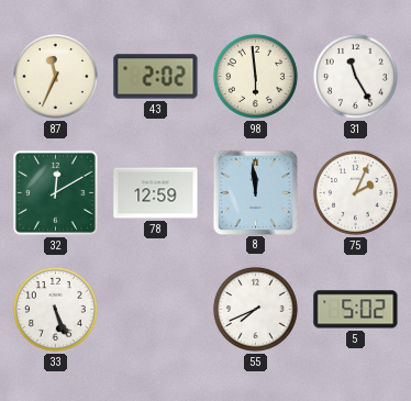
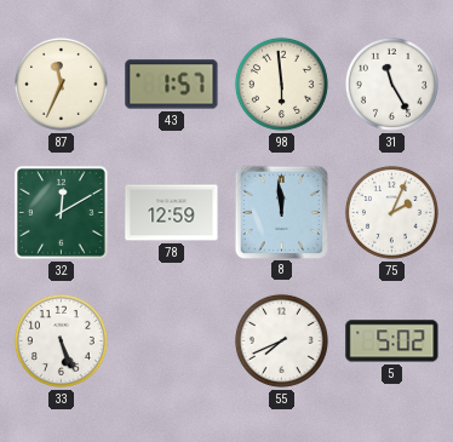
43: 2:02 -> 1:57
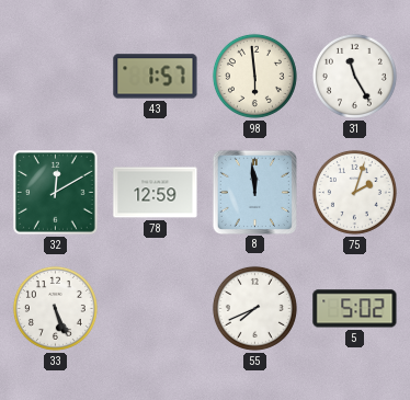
87: 11:34 -> none
75: 2:04 -> 2:03
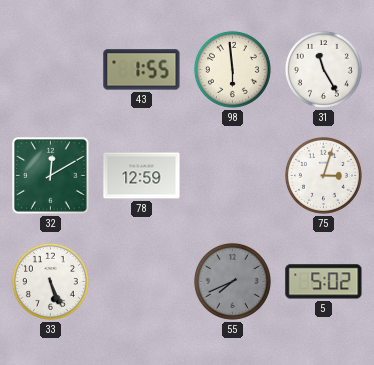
43: 1:57 -> 1:55
8: 11:59 -> none
75: 2:03 -> 3:03
55 dial: white -> grey
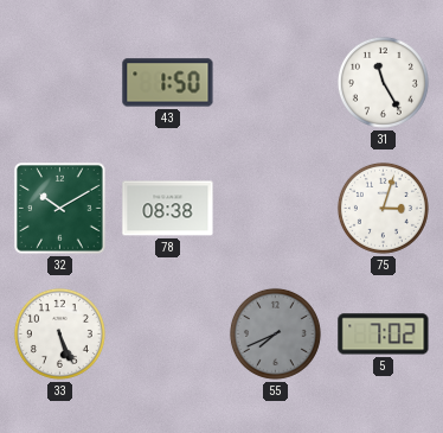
43: 1:55 -> 1:50
98: 5:59 -> none
32: 12:10 -> 10:10
78: 12:59 -> 08:38
5: 5:02 -> 7:02
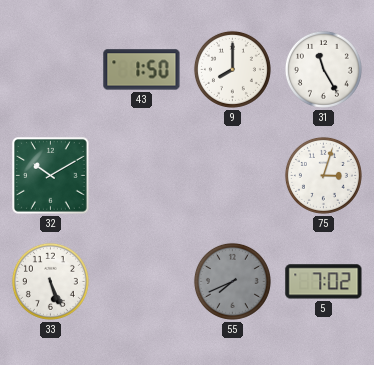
9: none -> 8:00
78: 08:38 -> none
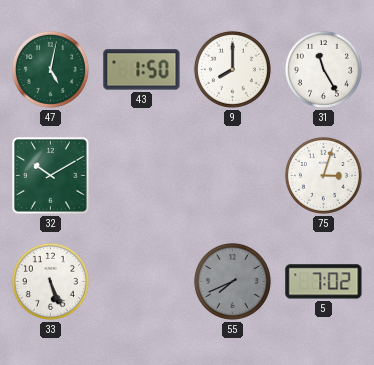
47: none -> 5:02
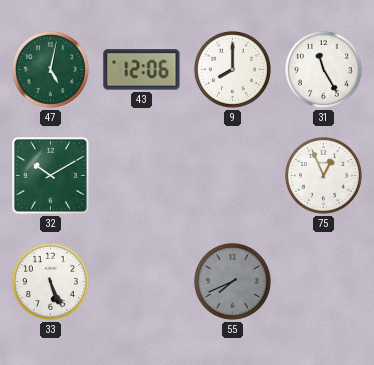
43: 1:50 -> 12:06
75: 3:03 -> 12:56
5: 7:02 -> none
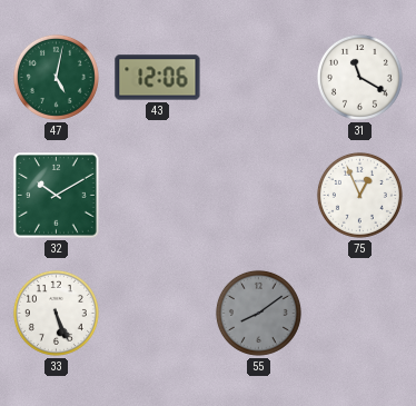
9: 8:00 -> none
31: 11:25 -> 11:20
55: 7:41 -> 8:09
